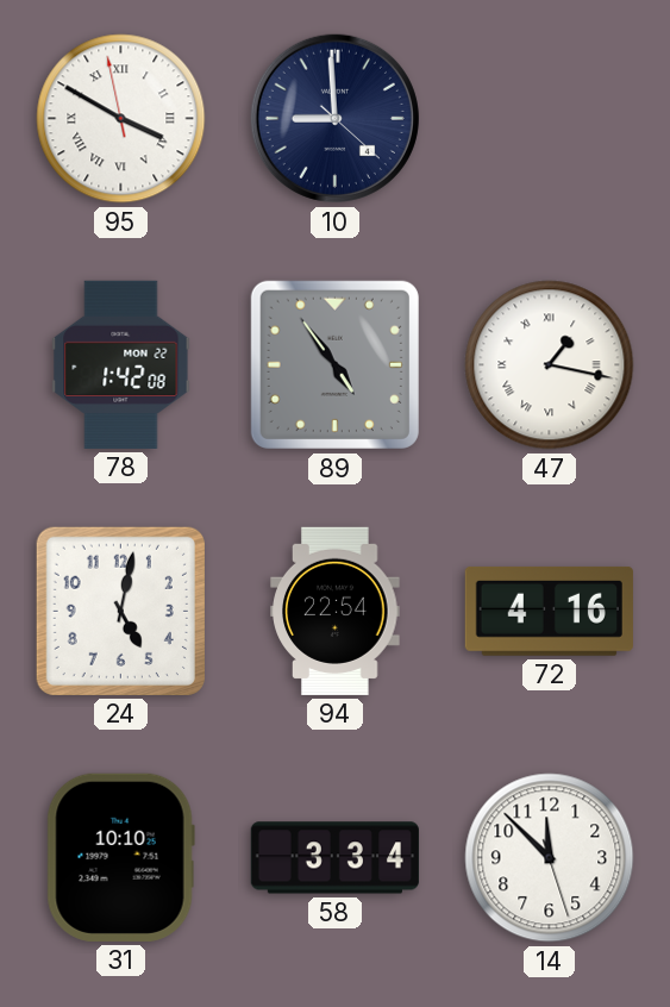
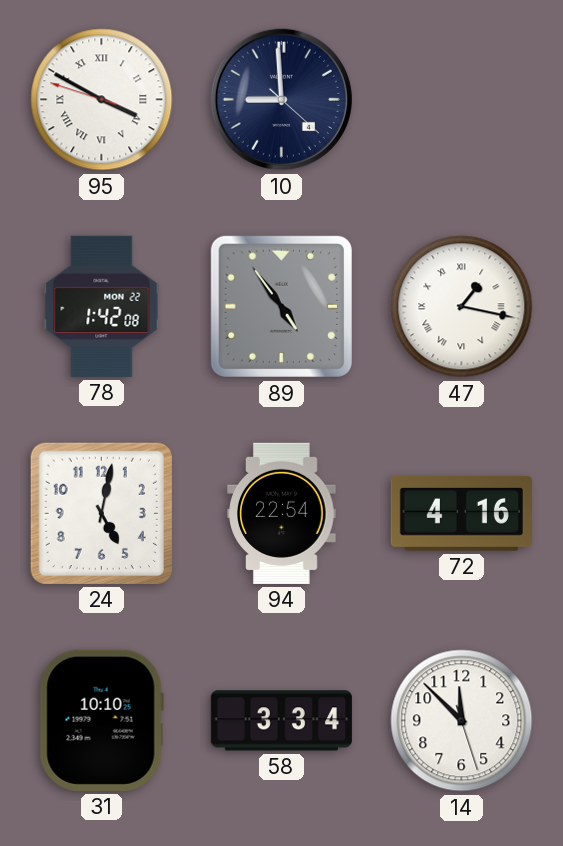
95: 3:49:58 -> 3:49:48
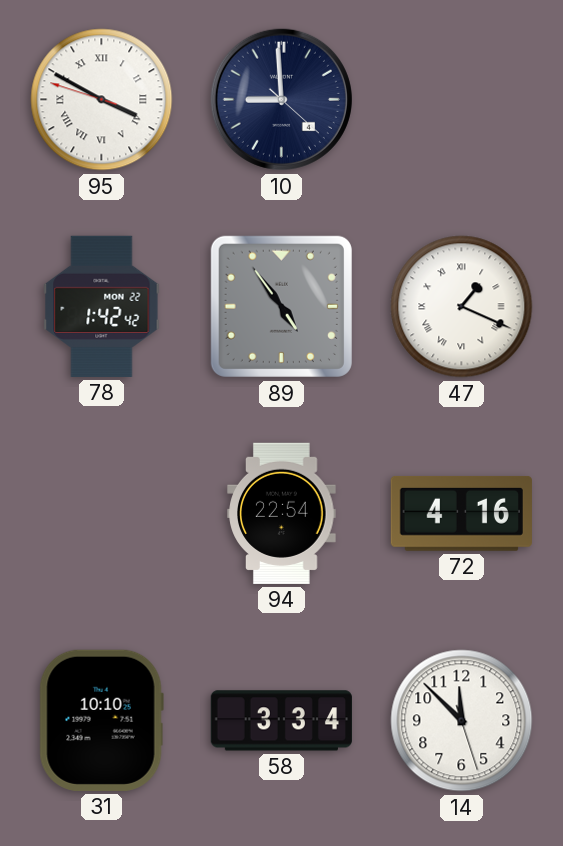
78: 1:42:08 -> 1:42:42
47: 1:17 -> 1:19
24: 5:02 -> none
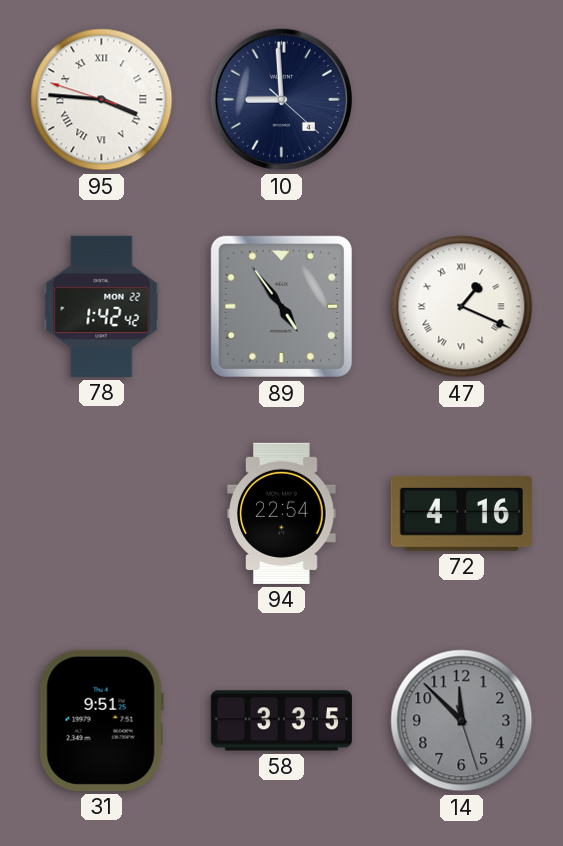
95: 3:49 -> 3:45
31: 10:10 -> 9:51
58: 3:34 -> 3:35
14 dial: white -> grey
